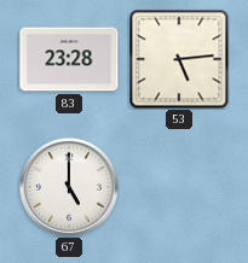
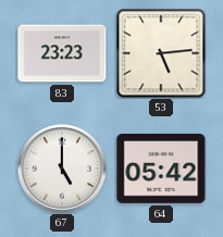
83: 23:28 -> 23:23
64: none -> 05:42
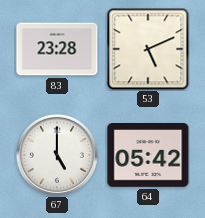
83: 23:23 -> 23:28
53: 5:14 -> 5:11
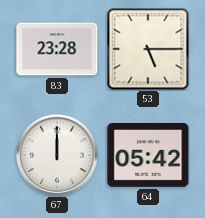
53: 5:11 -> 5:15
67: 5:00 -> 12:00
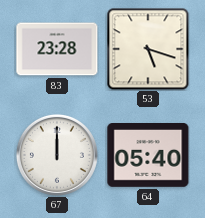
53: 5:15 -> 5:18
64: 05:42 -> 05:40
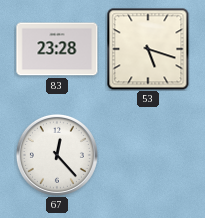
67: 12:00 -> 12:23
64: 05:40 -> none
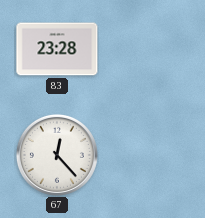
53: 5:18 -> none
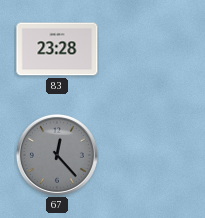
67 dial: white -> grey
